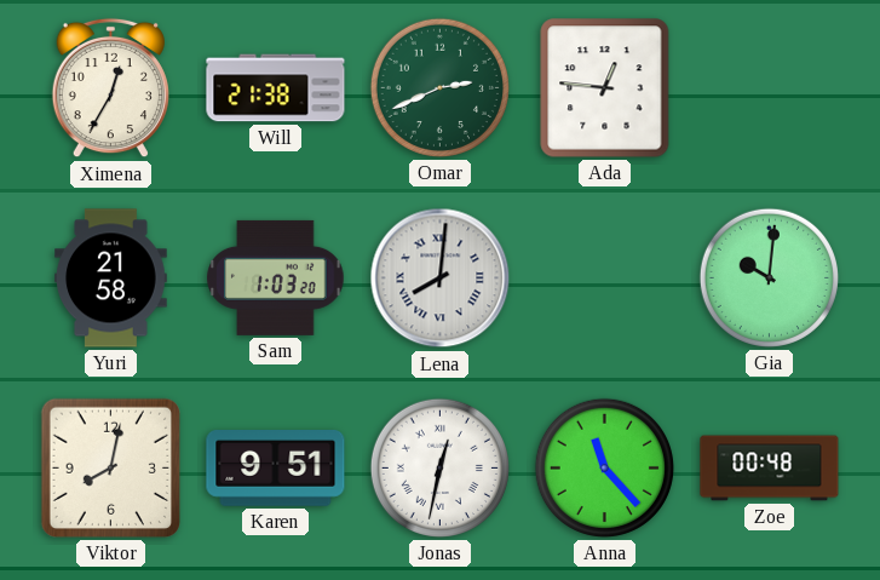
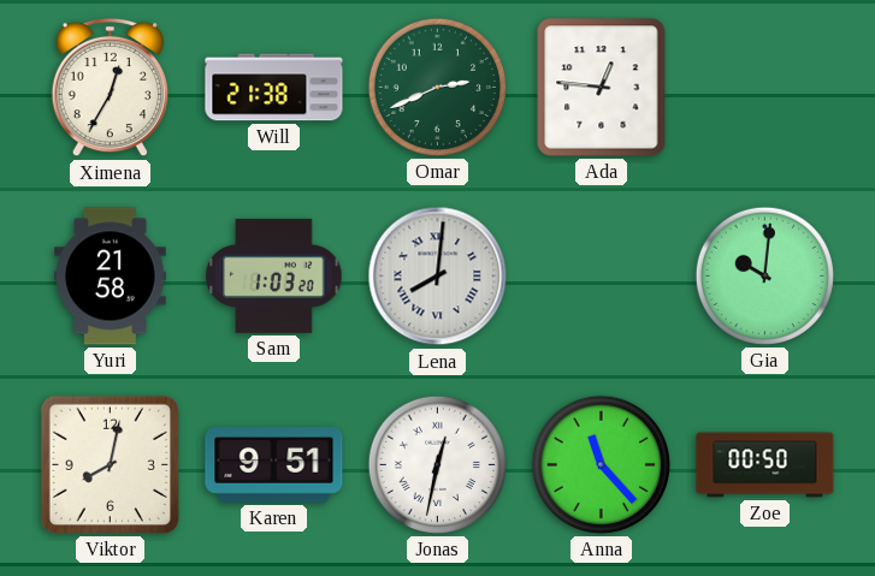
Zoe: 00:48 -> 00:50
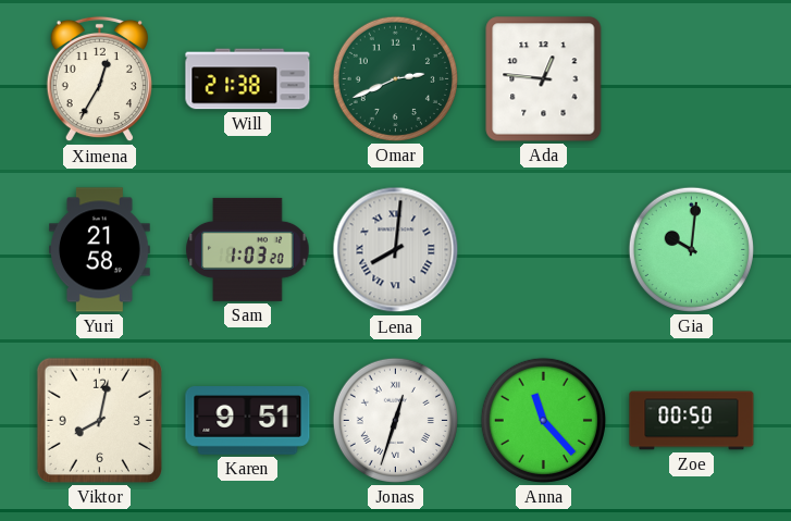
Jonas: 12:32 -> 12:33
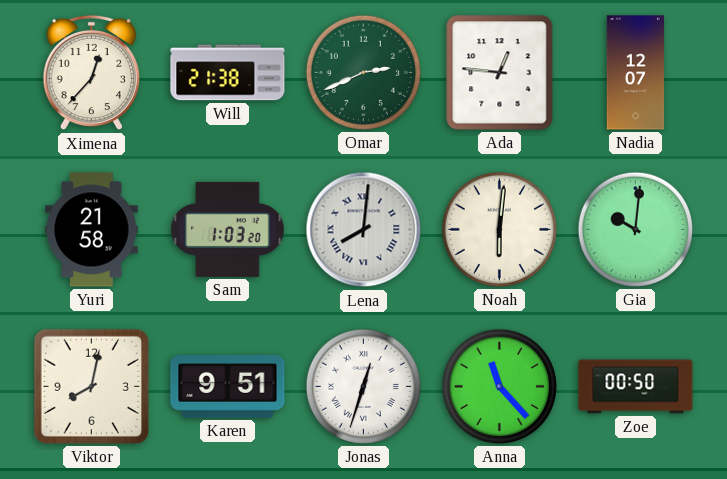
Ximena: 12:35 -> 12:37
Nadia: none -> 12:07
Noah: none -> 6:01
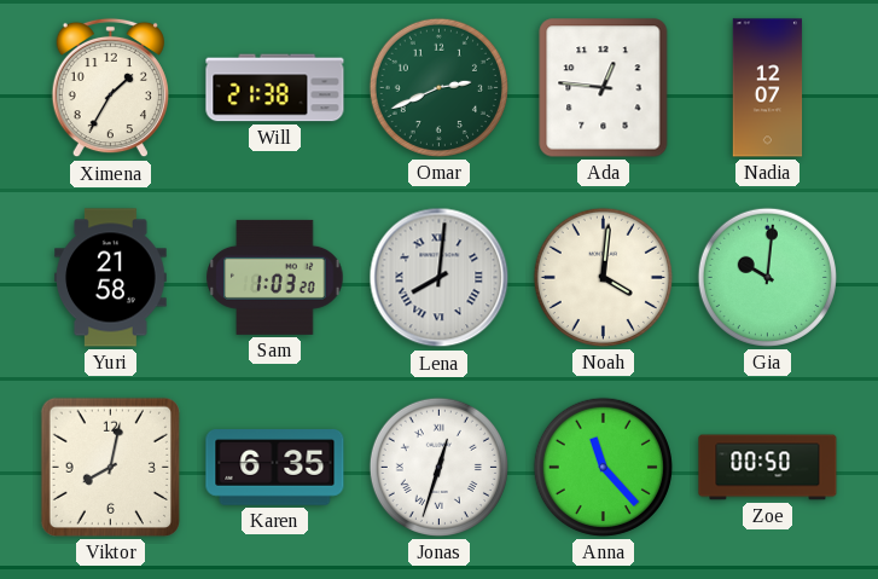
Ximena: 12:37 -> 1:35
Noah: 6:01 -> 4:01
Karen: 9:51 -> 6:35
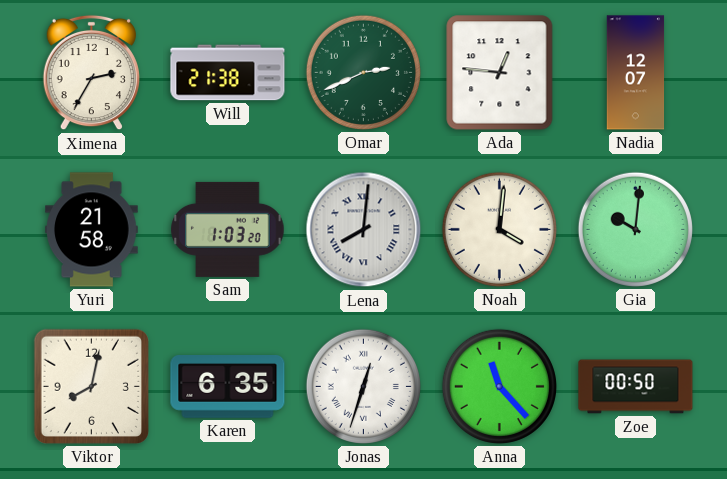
Ximena: 1:35 -> 2:35
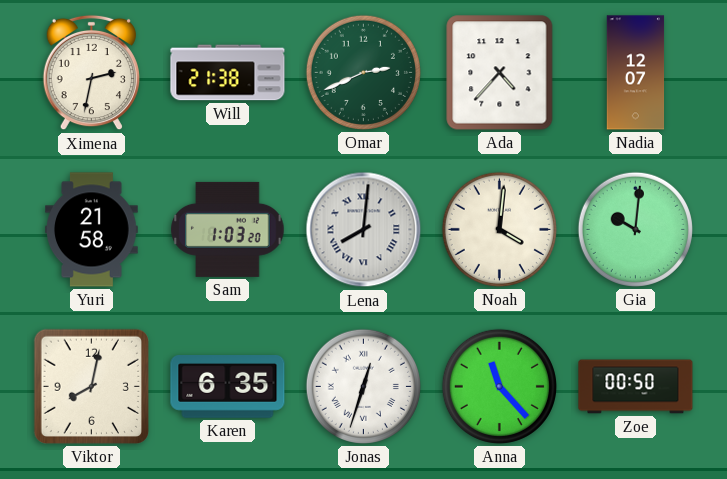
Ximena: 2:35 -> 2:32
Ada: 12:46 -> 4:37
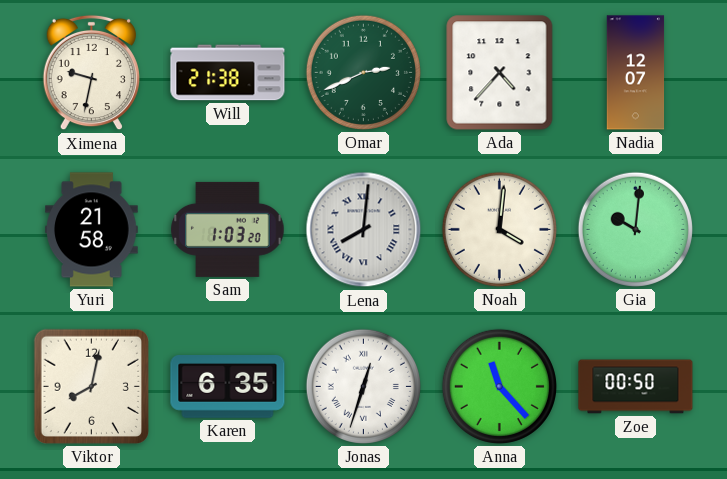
Ximena: 2:32 -> 9:32
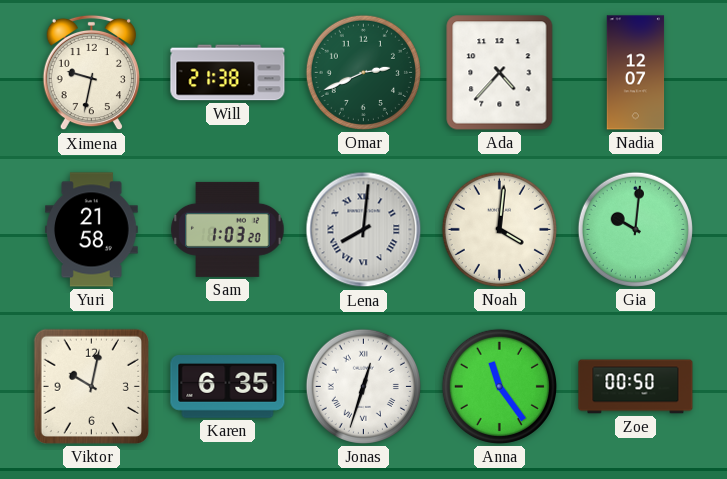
Viktor: 8:02 -> 10:02
Anna: 11:23 -> 11:24
